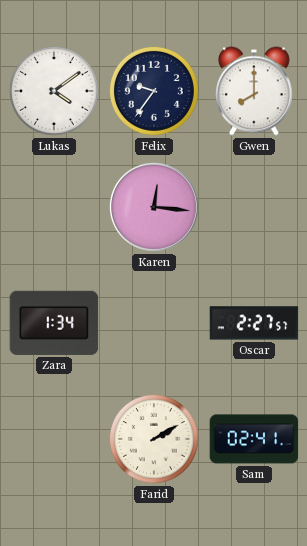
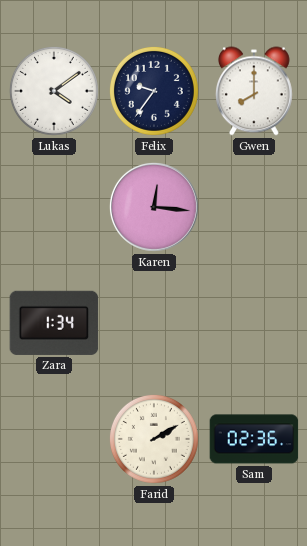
Oscar: 2:27 -> none
Sam: 02:41 -> 02:36
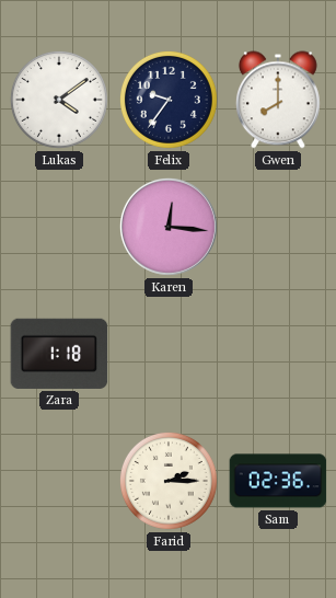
Zara: 1:34 -> 1:18
Farid: 2:10 -> 2:15
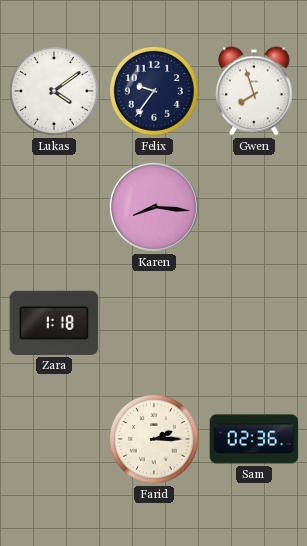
Gwen: 8:00 -> 7:57
Karen: 12:16 -> 8:16
